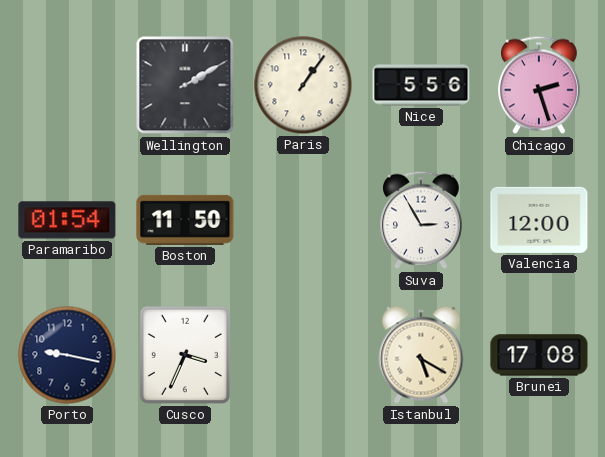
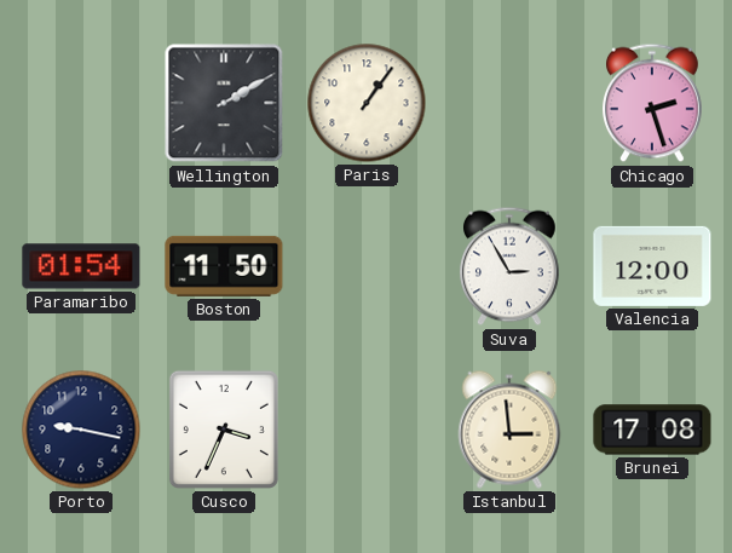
Nice: 5:56 -> none
Istanbul: 5:20 -> 2:59
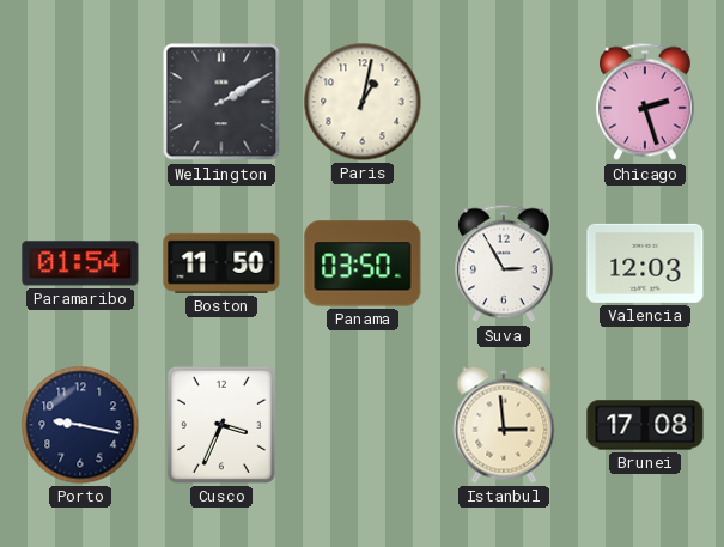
Paris: 1:06 -> 1:02
Panama: none -> 03:50
Valencia: 12:00 -> 12:03
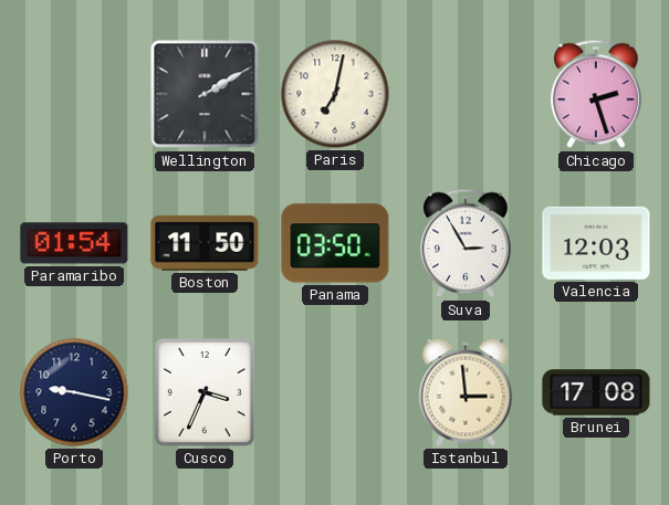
Paris: 1:02 -> 7:02
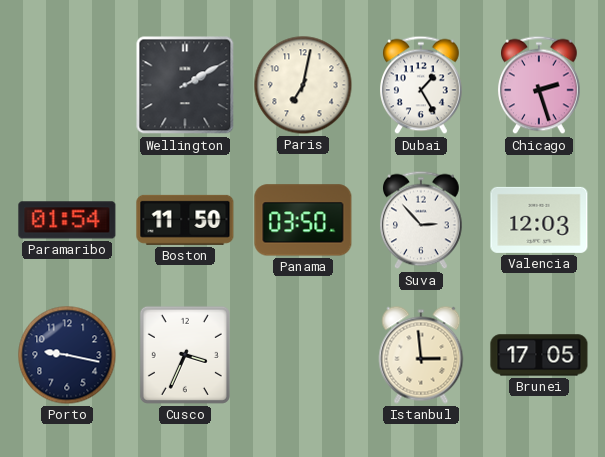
Dubai: none -> 1:25
Suva: 2:55 -> 2:53
Brunei: 17:08 -> 17:05
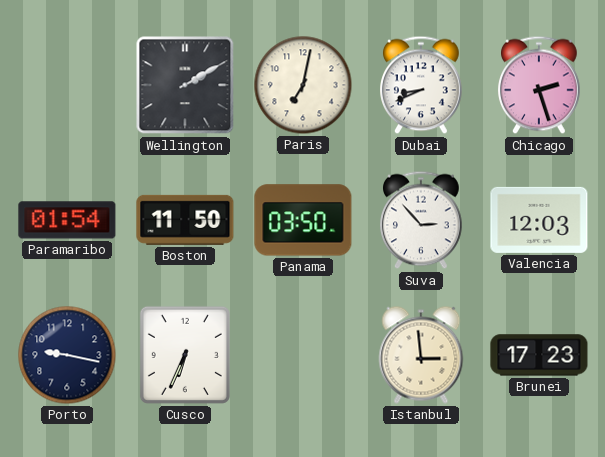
Dubai: 1:25 -> 8:41
Cusco: 3:34 -> 6:34
Brunei: 17:05 -> 17:23
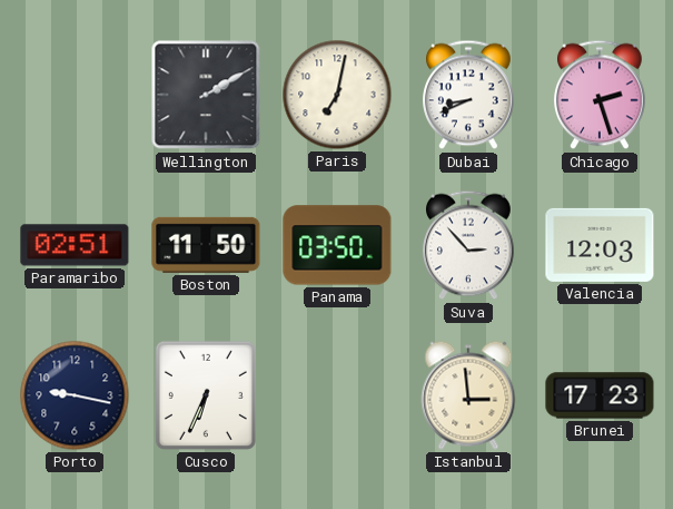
Paramaribo: 01:54 -> 02:51
